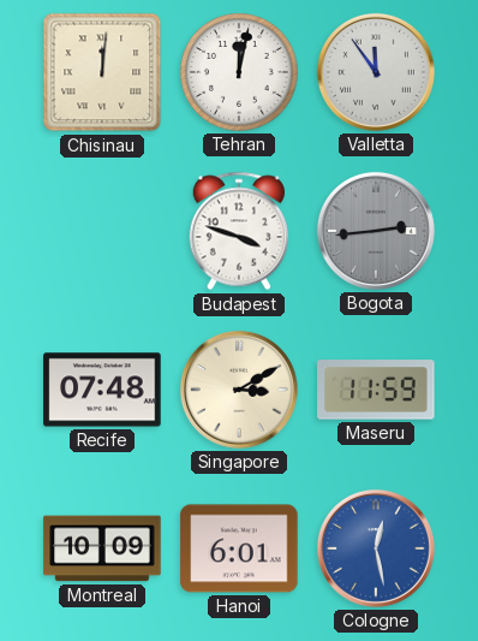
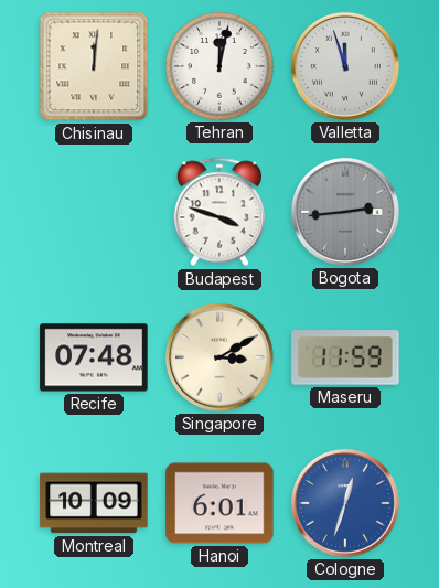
Valletta: 11:54 -> 11:57
Cologne: 12:28 -> 12:33
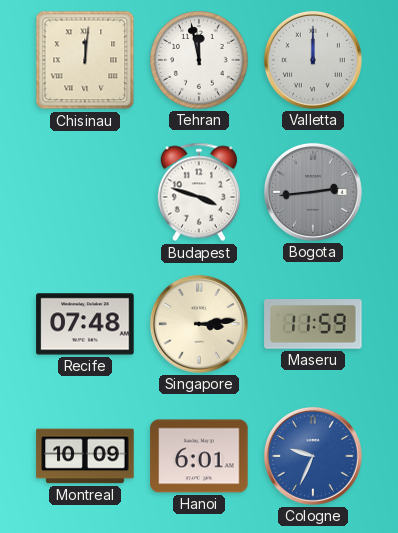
Tehran: 12:02 -> 11:58
Valletta: 11:57 -> 12:00
Singapore: 3:10 -> 3:14
Cologne: 12:33 -> 9:34
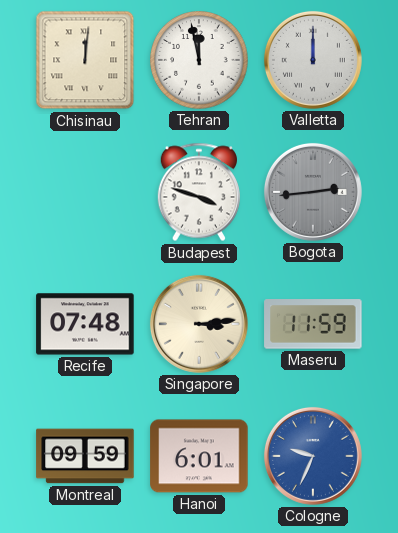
Montreal: 10:09 -> 09:59
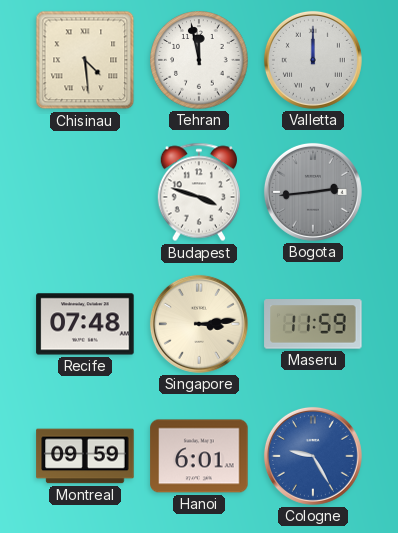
Chisinau: 12:01 -> 4:29
Cologne: 9:34 -> 9:25
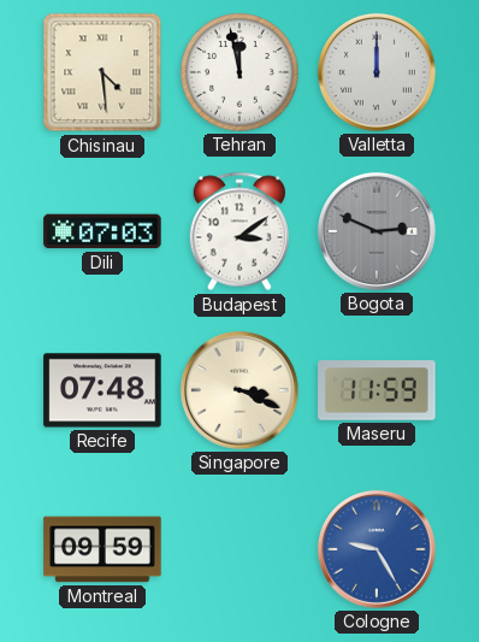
Dili: none -> 07:03
Budapest: 3:48 -> 3:09
Bogota: 2:44 -> 2:49
Singapore: 3:14 -> 3:19
Hanoi: 6:01 -> none
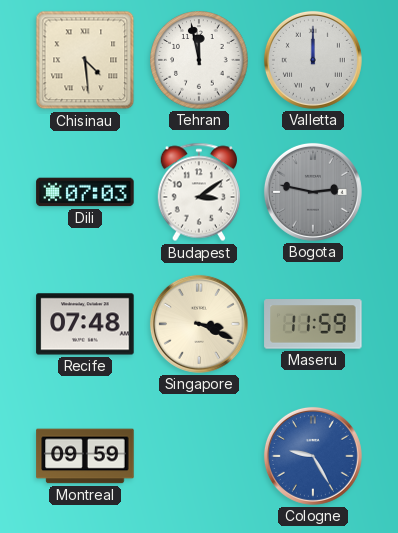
Bogota: 2:49 -> 2:47
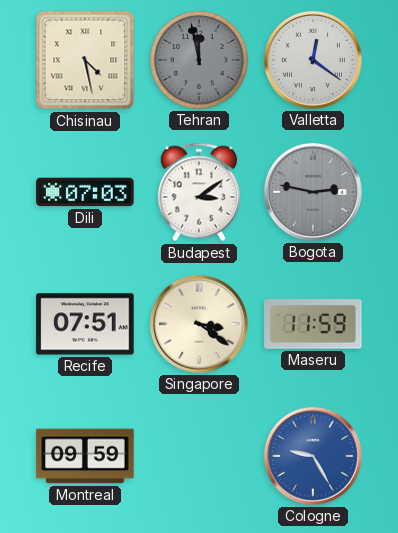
Chisinau: 4:29 -> 4:28
Tehran dial: white -> grey
Valletta: 12:00 -> 12:21
Recife: 07:48 -> 07:51
Singapore: 3:19 -> 3:21
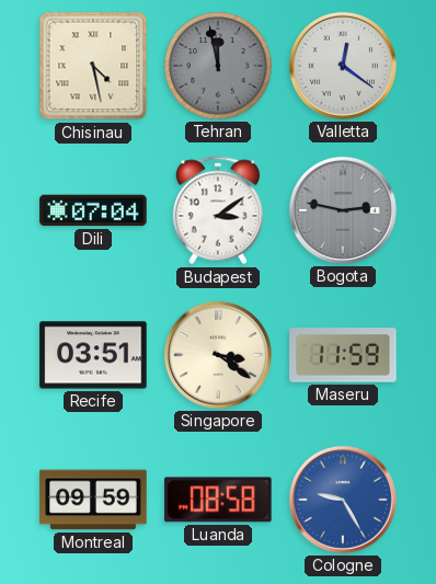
Dili: 07:03 -> 07:04
Recife: 07:51 -> 03:51
Luanda: none -> 08:58
